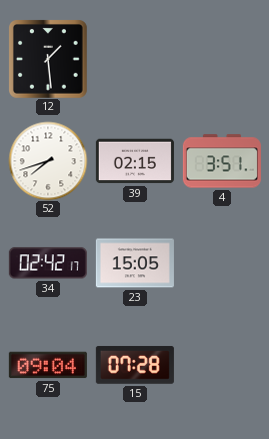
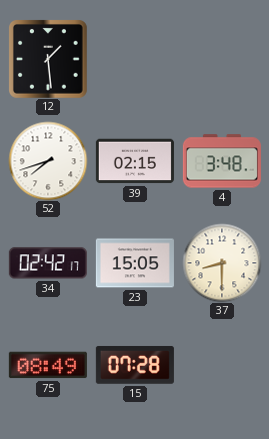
4: 3:51 -> 3:48
37: none -> 8:30
75: 09:04 -> 08:49
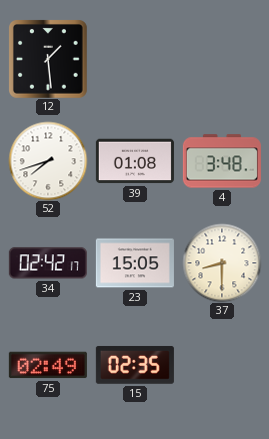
39: 02:15 -> 01:08
75: 08:49 -> 02:49
15: 07:28 -> 02:35
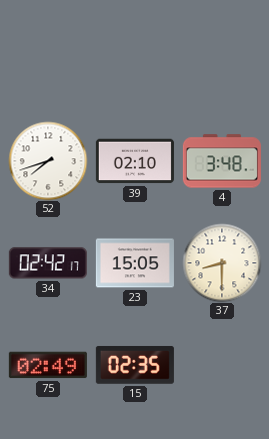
12: 1:29 -> none
39: 01:08 -> 02:10
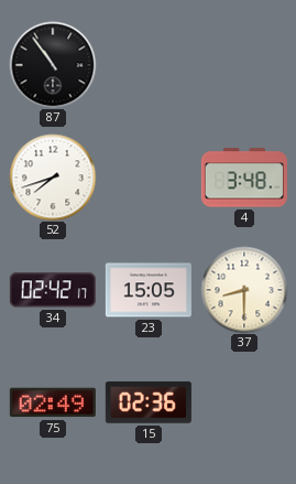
87: none -> 10:54
39: 02:10 -> none
15: 02:35 -> 02:36
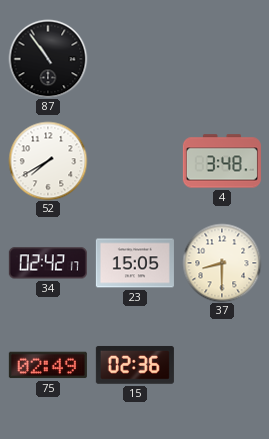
52: 7:42 -> 7:40
